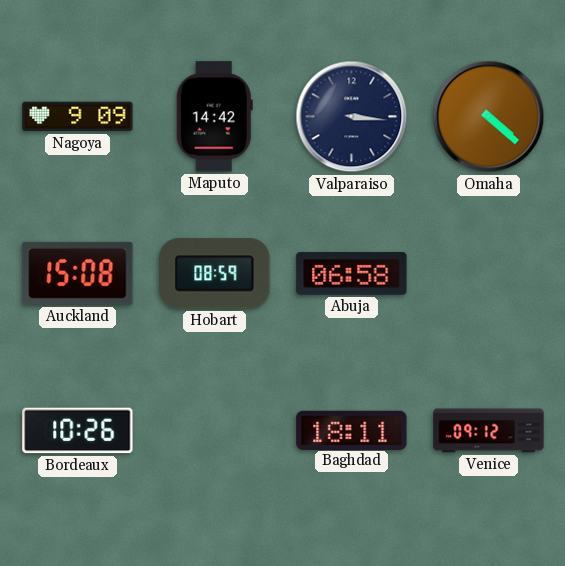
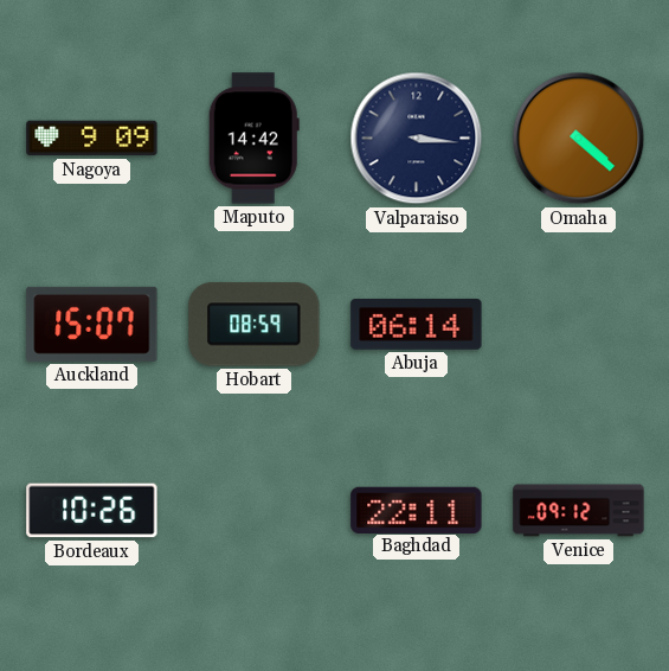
Auckland: 15:08 -> 15:07
Abuja: 06:58 -> 06:14
Baghdad: 18:11 -> 22:11
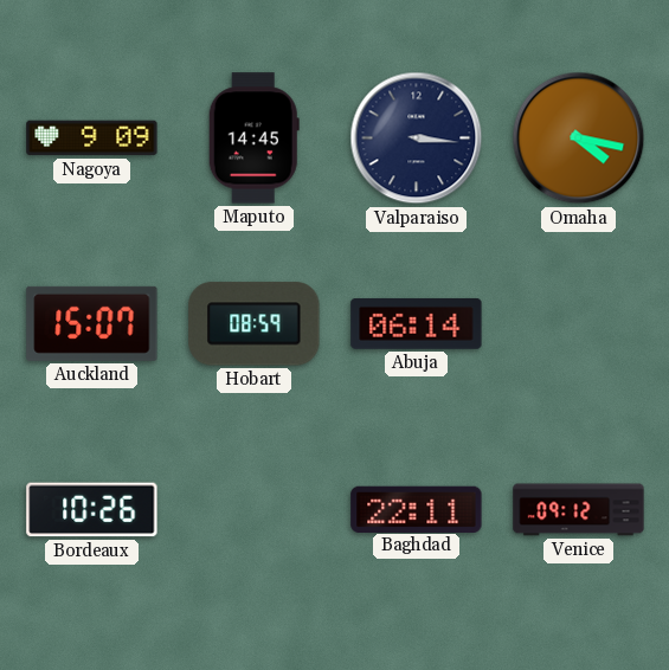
Maputo: 14:42 -> 14:45
Omaha: 4:22 -> 4:17
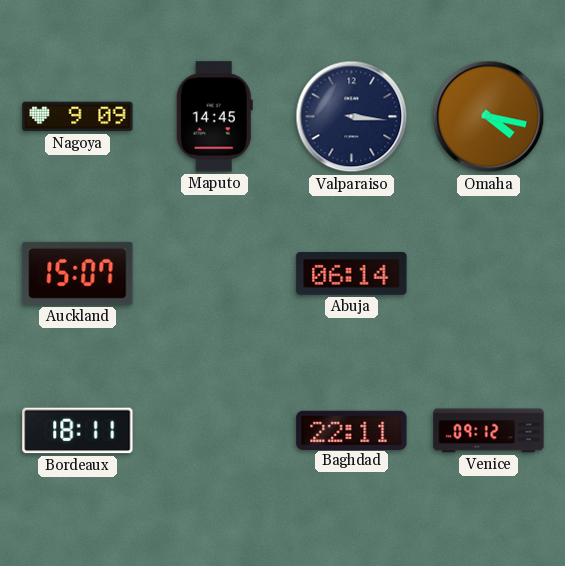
Hobart: 08:59 -> none
Bordeaux: 10:26 -> 18:11
